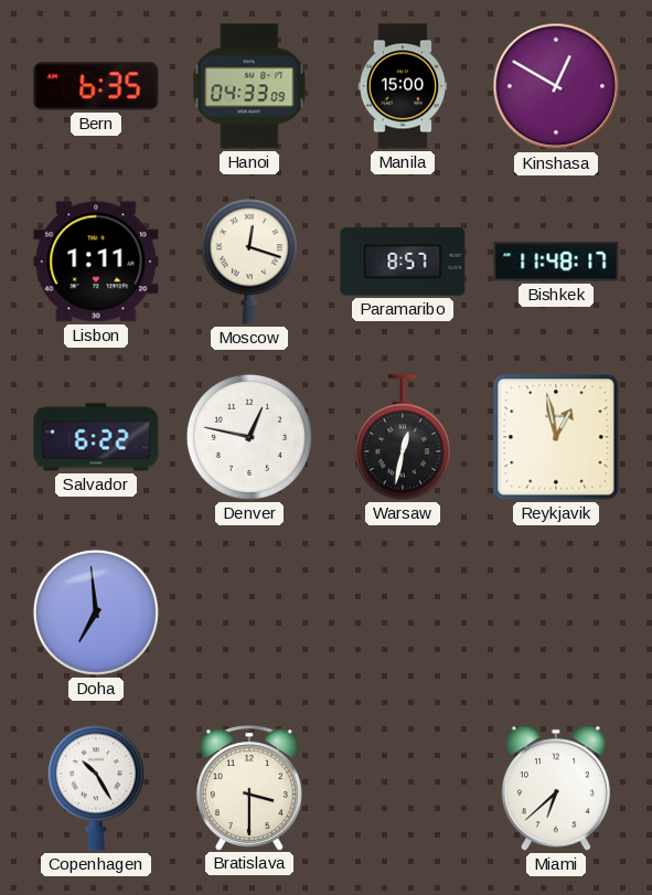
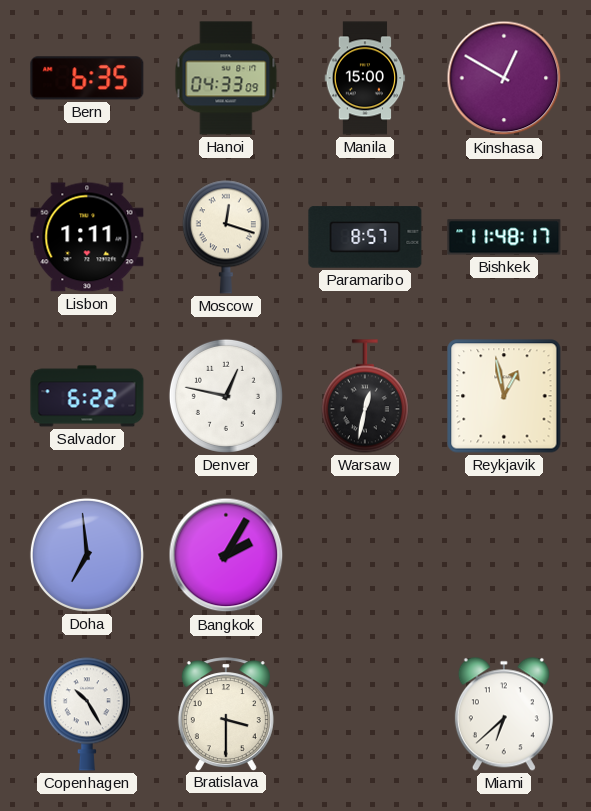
Bangkok: none -> 2:05
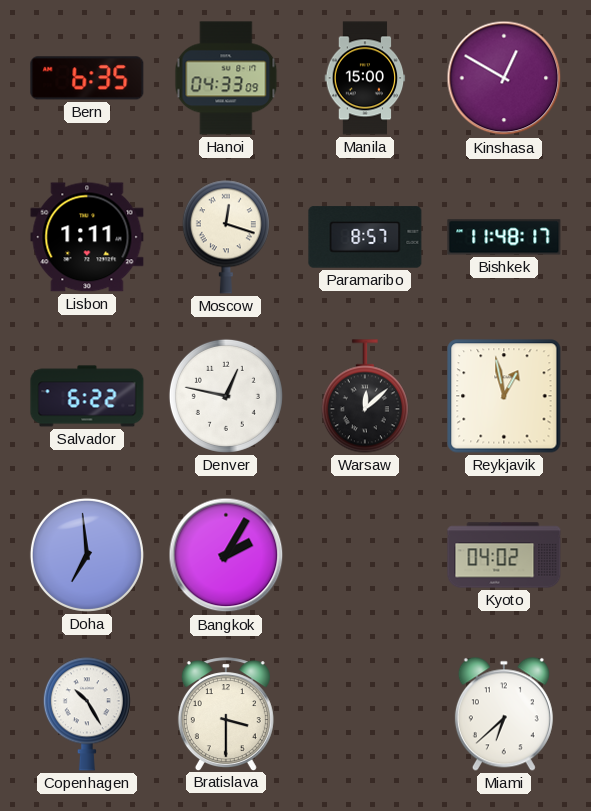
Warsaw: 12:32 -> 12:08
Kyoto: none -> 04:02
